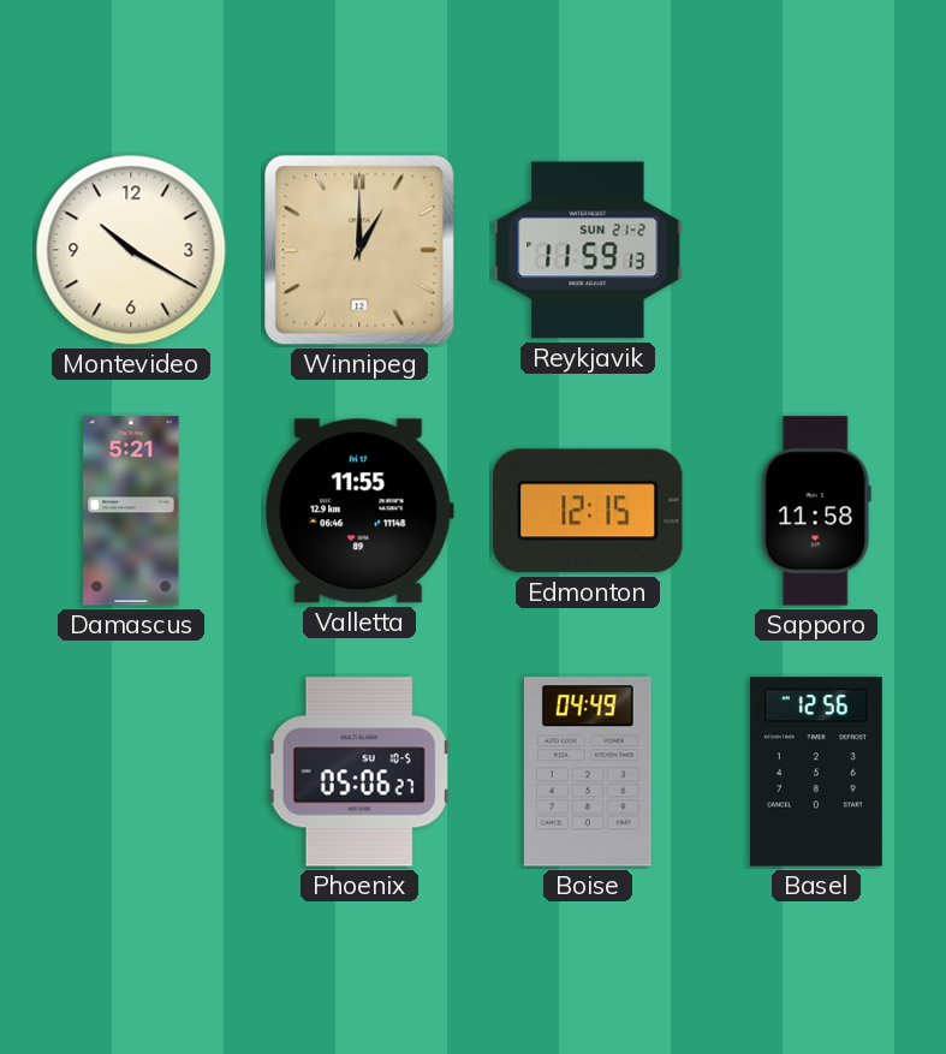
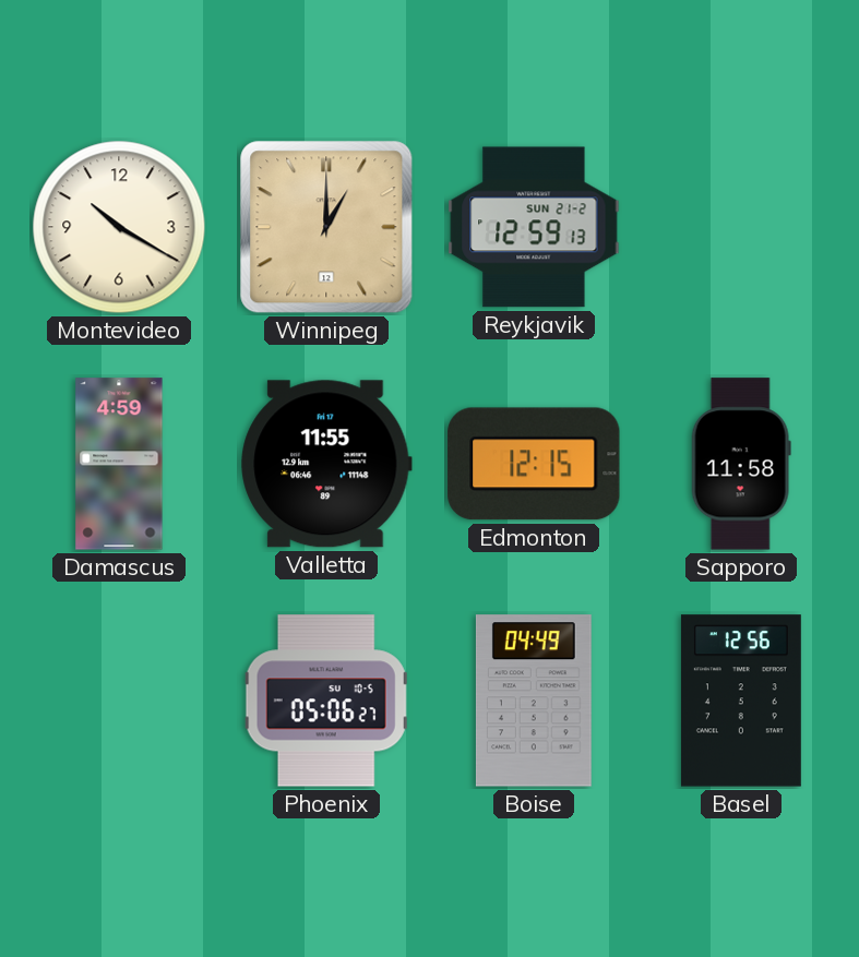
Reykjavik: 11:59 -> 12:59
Damascus: 5:21 -> 4:59
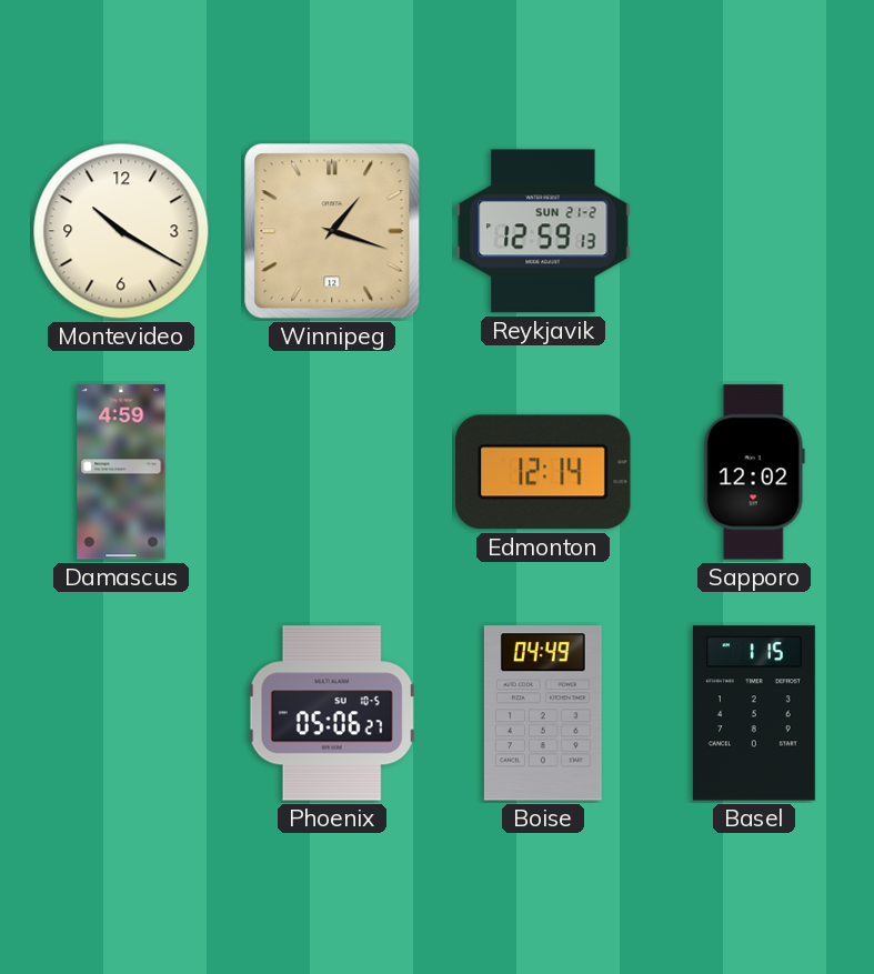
Winnipeg: 1:00 -> 1:18
Valletta: 11:55 -> none
Edmonton: 12:15 -> 12:14
Sapporo: 11:58 -> 12:02
Basel: 12:56 -> 1:15
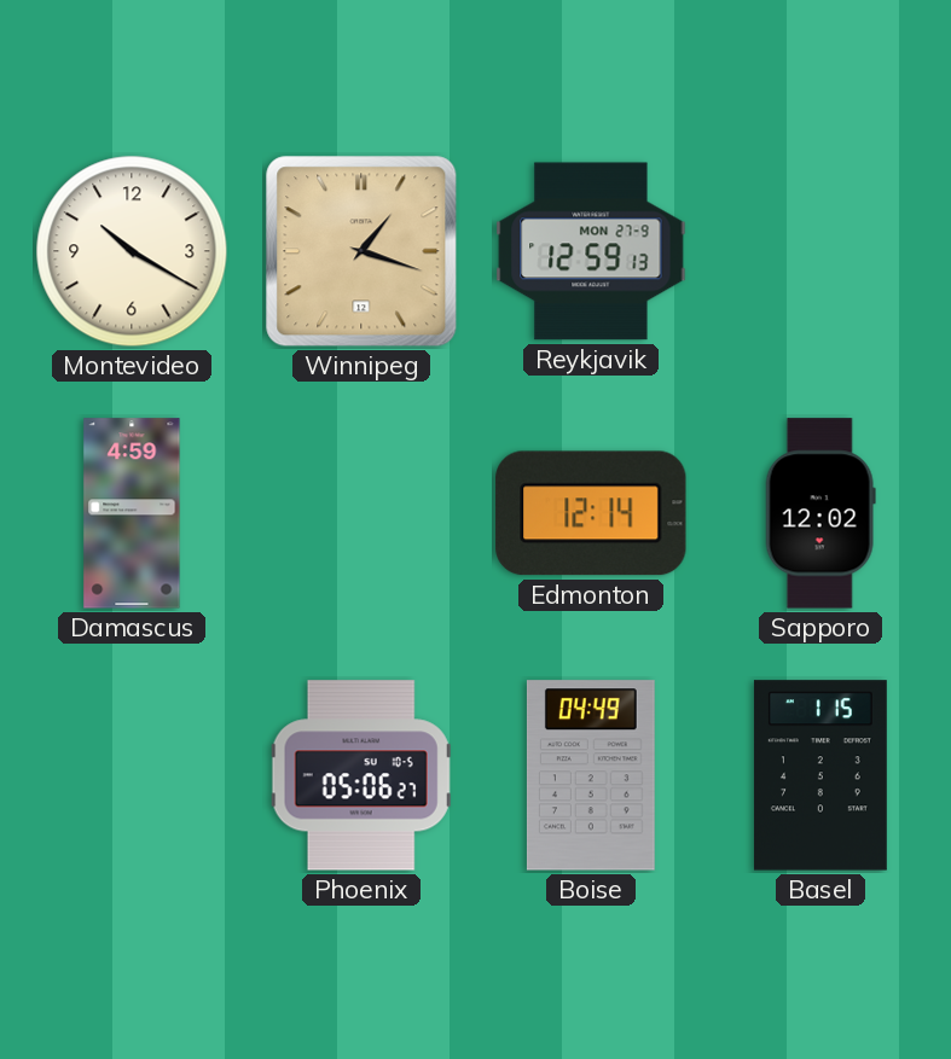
Reykjavik date: SUN 21-2 -> MON 27-9
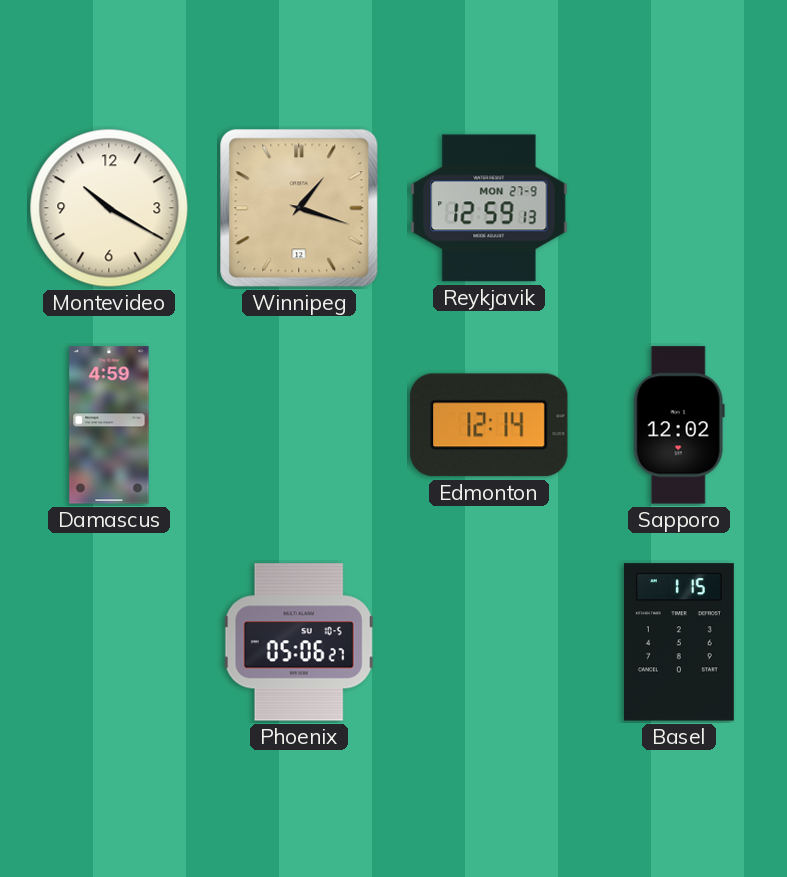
Boise: 04:49 -> none
